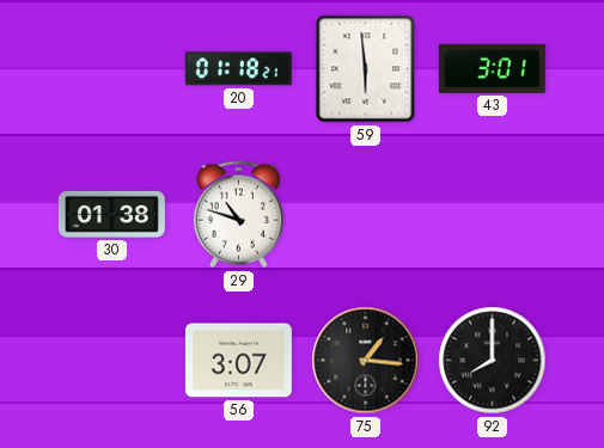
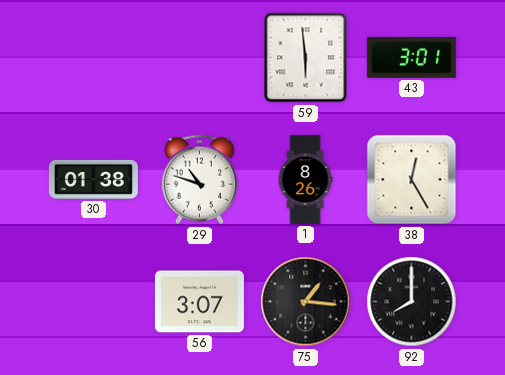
20: 01:18 -> none
1: none -> 8:26
38: none -> 12:25
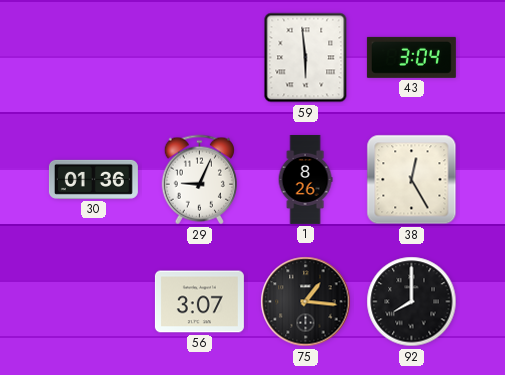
43: 3:01 -> 3:04
30: 01:38 -> 01:36
29: 10:48 -> 9:04
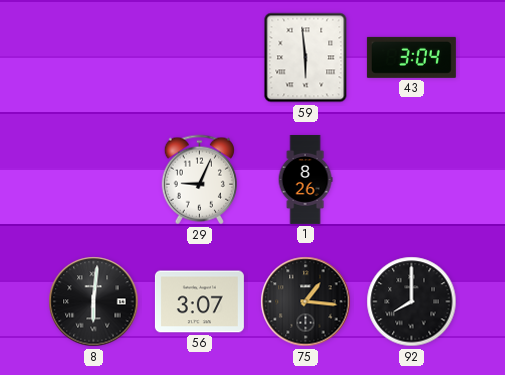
30: 01:36 -> none
38: 12:25 -> none
8: none -> 6:01
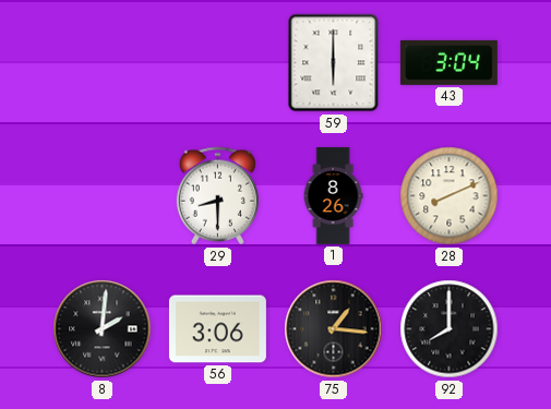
59: 5:59 -> 6:00
29: 9:04 -> 8:30
28: none -> 8:11
8: 6:01 -> 2:01
56: 3:07 -> 3:06
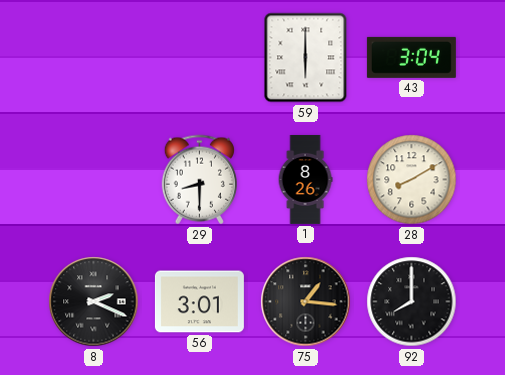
28: 8:11 -> 8:10
8: 2:01 -> 2:19
56: 3:06 -> 3:01
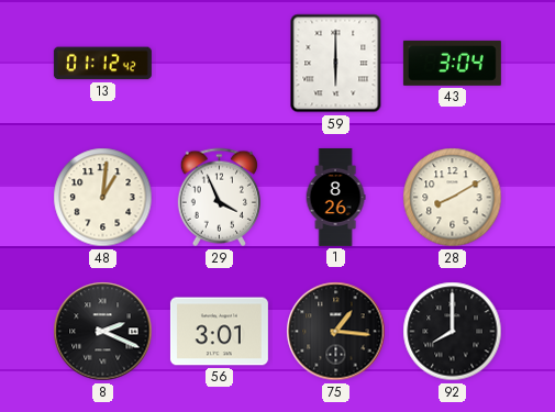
13: none -> 01:12
48: none -> 1:01
29: 8:30 -> 3:56
